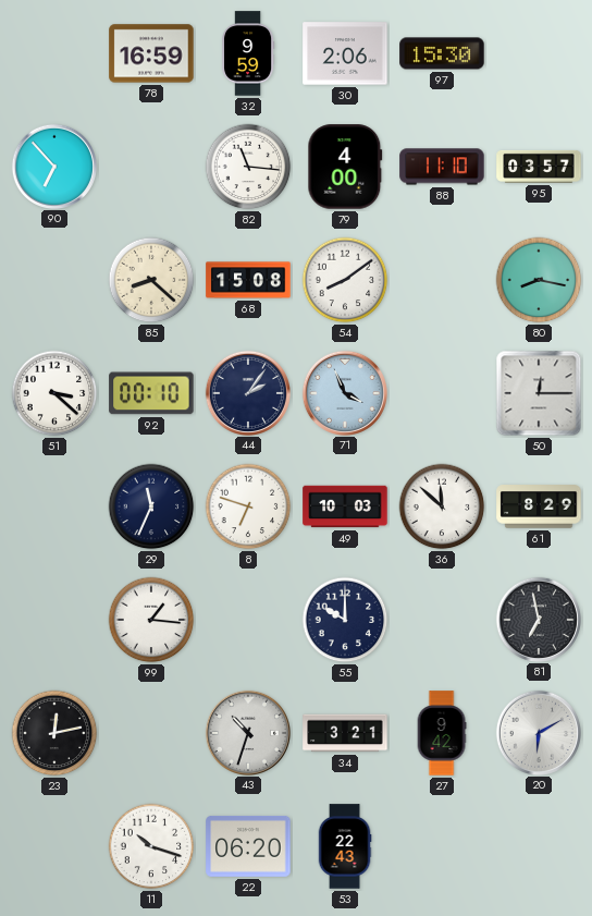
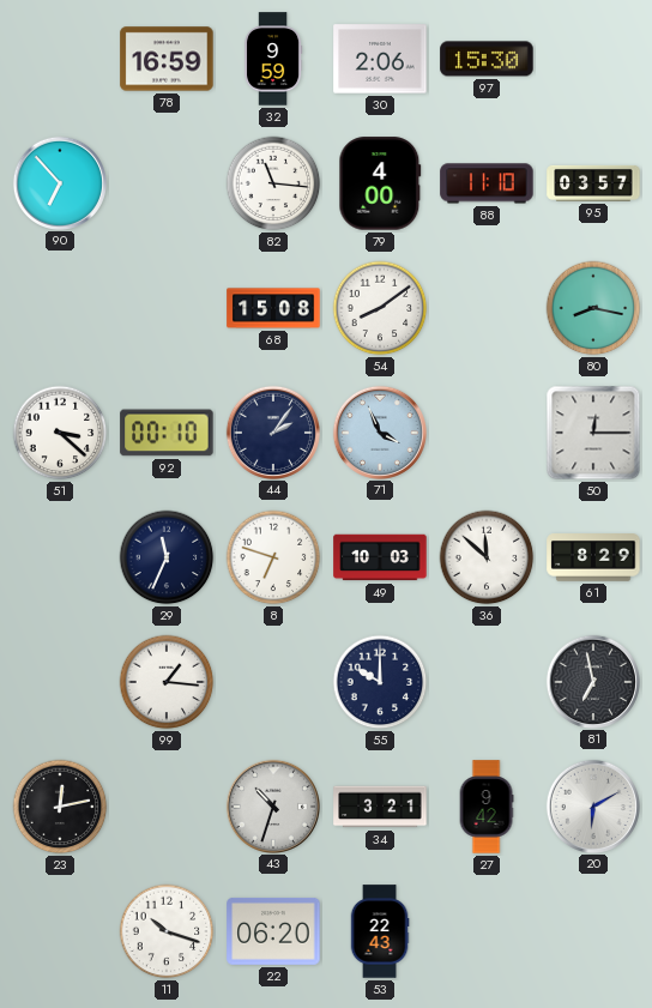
85: 8:22 -> none
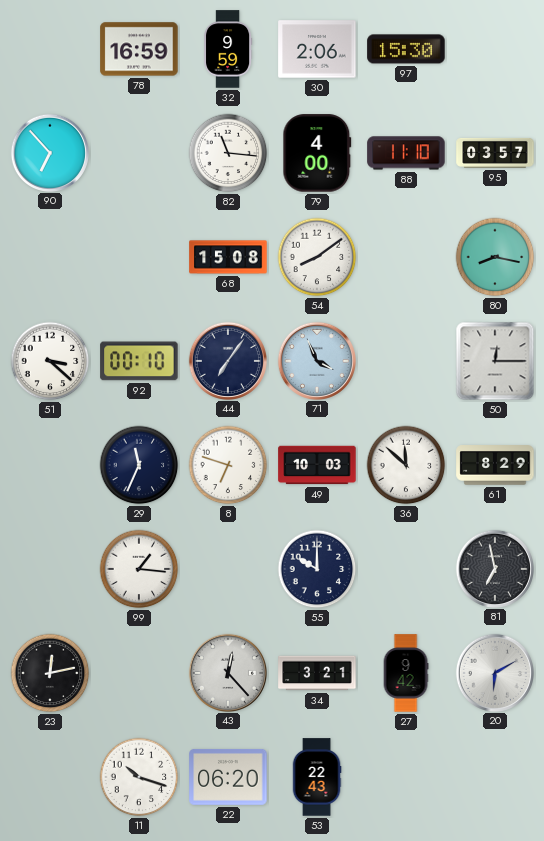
44: 2:06 -> 7:06
43: 10:33 -> 12:23
